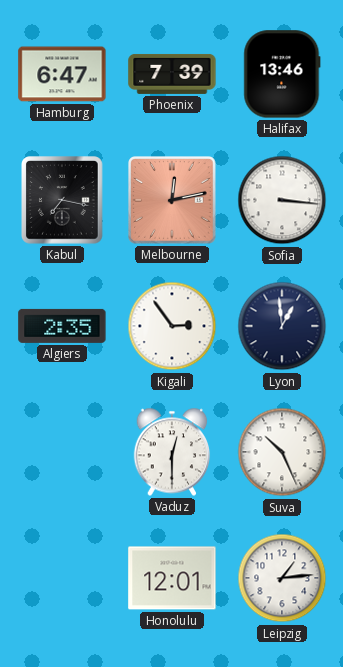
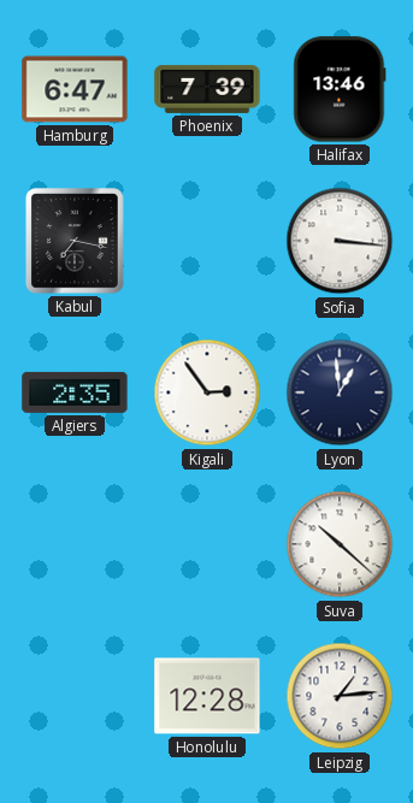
Melbourne: 12:13 -> none
Vaduz: 12:30 -> none
Suva: 10:26 -> 10:22
Honolulu: 12:01 -> 12:28
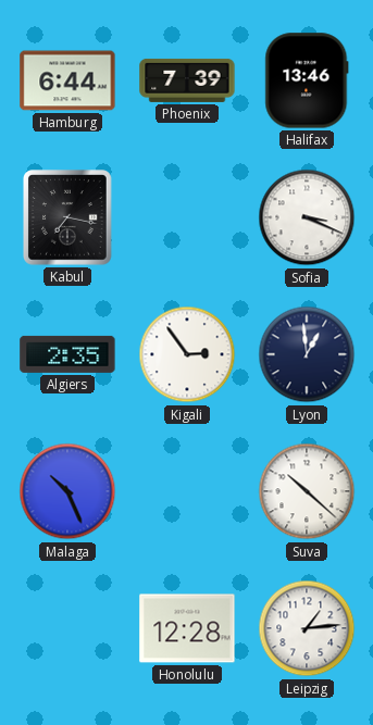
Hamburg: 6:47 -> 6:44
Sofia: 3:16 -> 3:19
Malaga: none -> 10:26
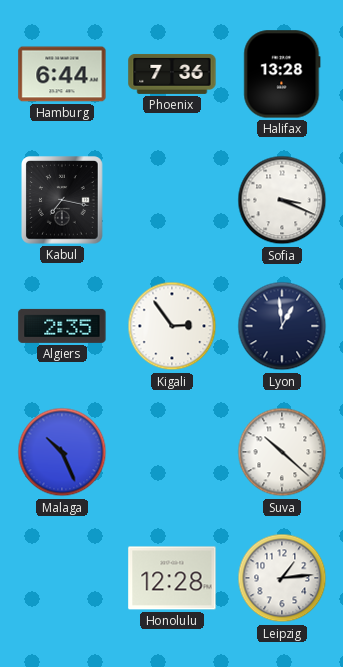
Phoenix: 7:39 -> 7:36
Halifax: 13:46 -> 13:28
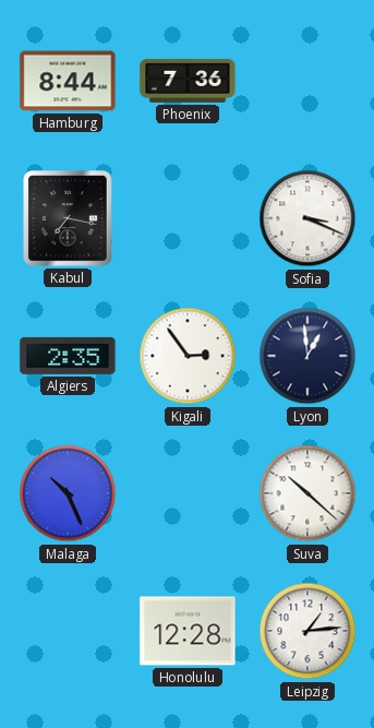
Hamburg: 6:44 -> 8:44
Halifax: 13:28 -> none
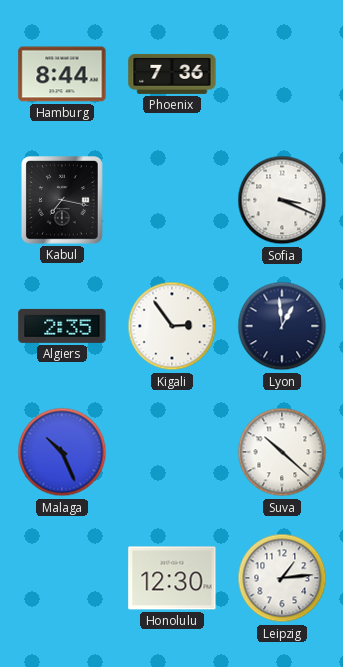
Honolulu: 12:28 -> 12:30
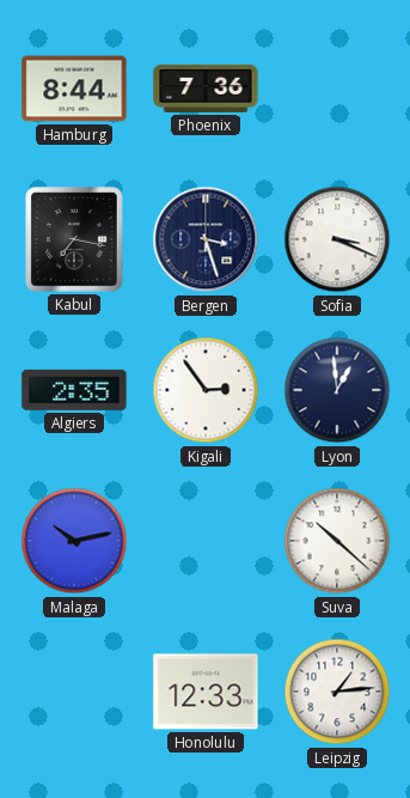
Bergen: none -> 3:27
Malaga: 10:26 -> 10:13
Honolulu: 12:30 -> 12:33
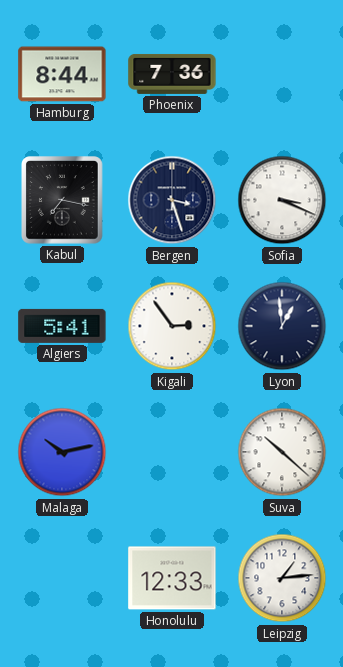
Algiers: 2:35 -> 5:41
